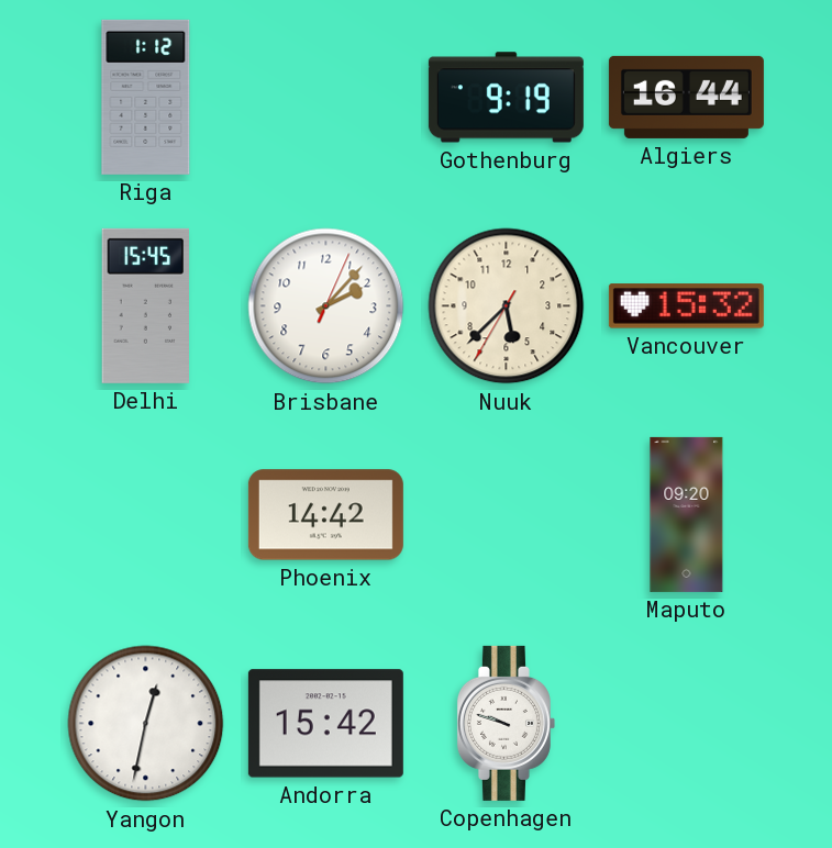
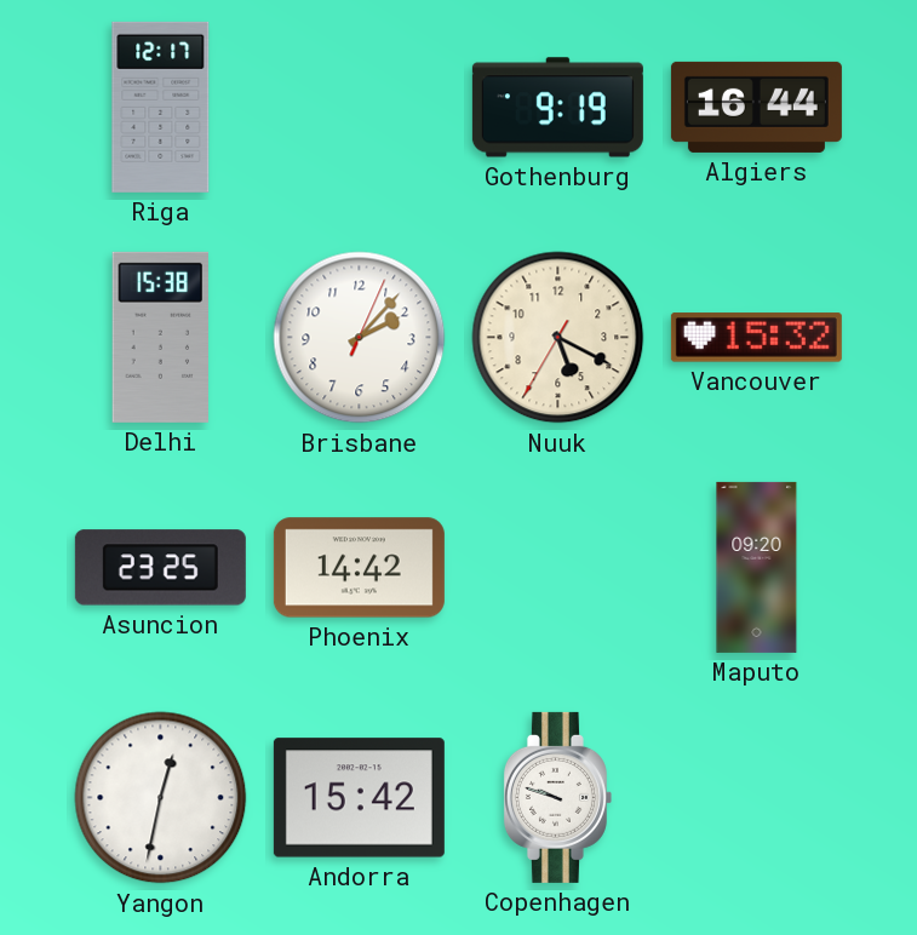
Riga: 1:12 -> 12:17
Delhi: 15:45 -> 15:38
Nuuk: 5:37 -> 5:19
Asuncion: none -> 23:25
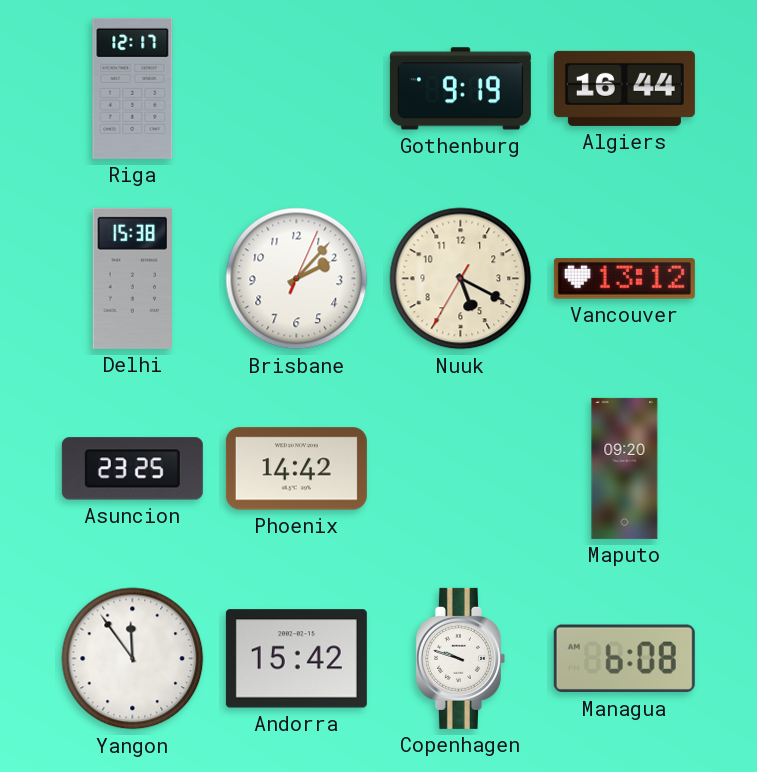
Vancouver: 15:32 -> 13:12
Yangon: 12:32 -> 11:54
Managua: none -> 6:08
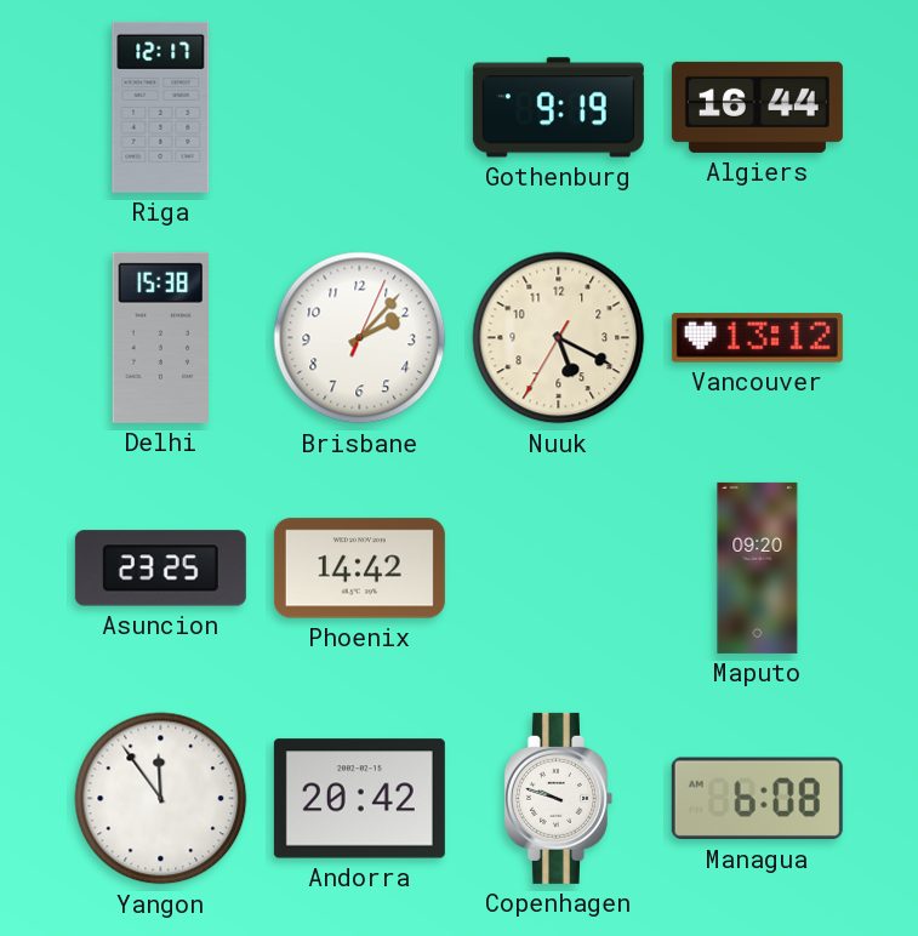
Andorra: 15:42 -> 20:42
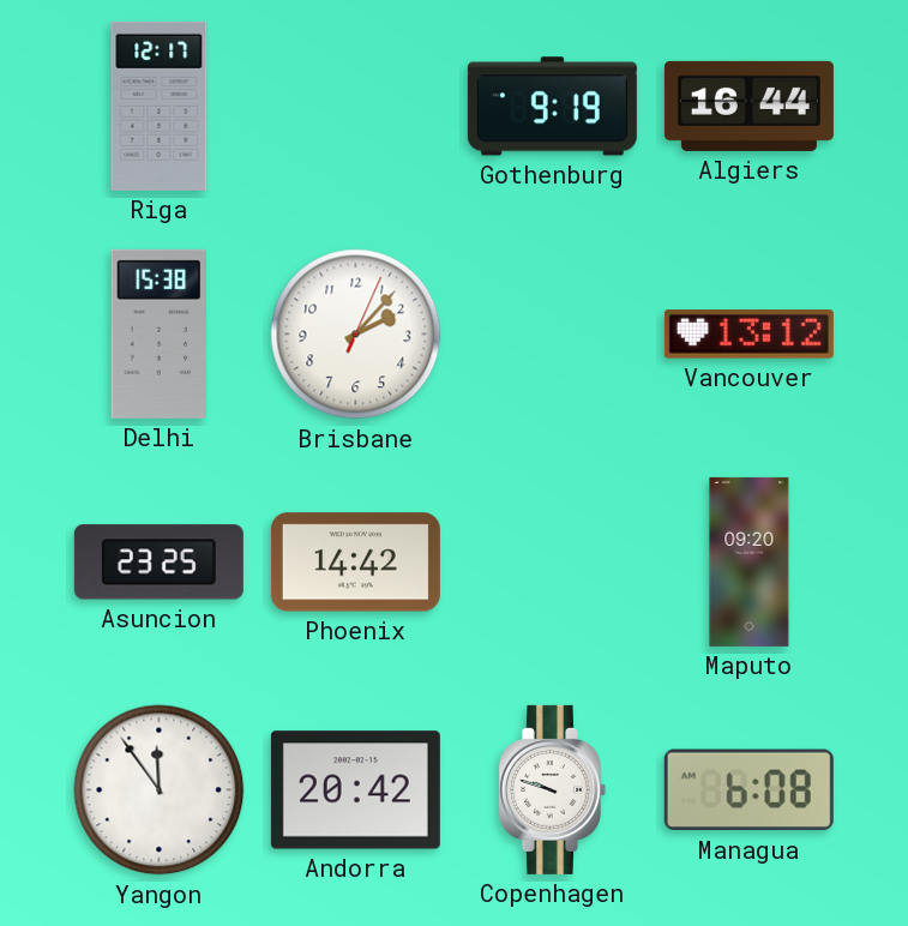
Nuuk: 5:19 -> none
